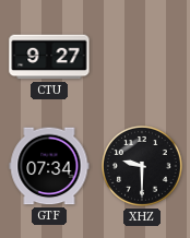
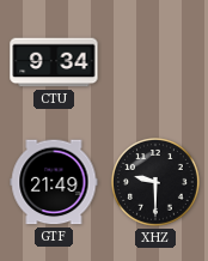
CTU: 9:27 -> 9:34
GTF: 07:34 -> 21:49
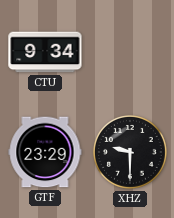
GTF: 21:49 -> 23:29
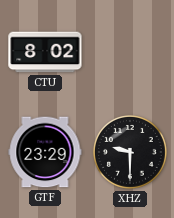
CTU: 9:34 -> 8:02
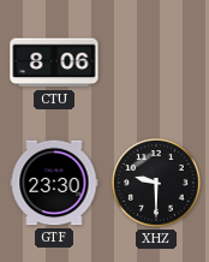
CTU: 8:02 -> 8:06
GTF: 23:29 -> 23:30
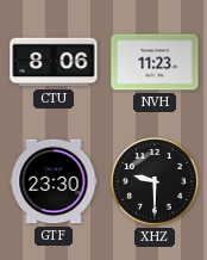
NVH: none -> 11:23
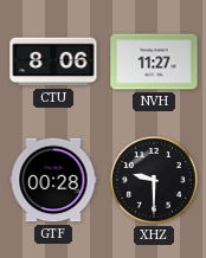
NVH: 11:23 -> 11:27
GTF: 23:30 -> 00:28
